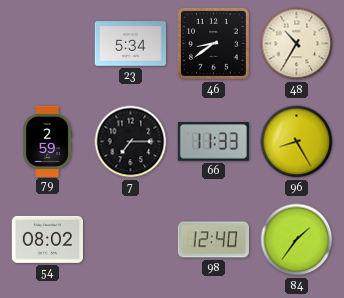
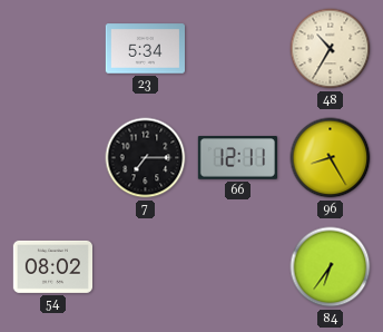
46: 8:39 -> none
79: 2:59 -> none
66: 11:33 -> 12:11
98: 12:40 -> none
84: 1:36 -> 6:36
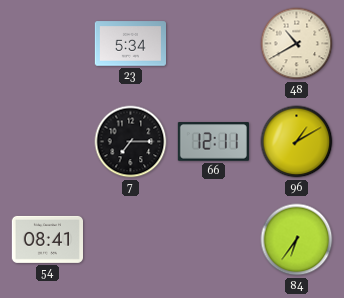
48: 10:35 -> 10:40
96: 8:25 -> 1:10
54: 08:02 -> 08:41
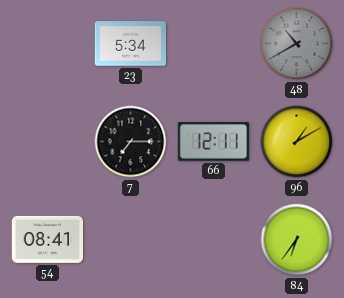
48 dial: cream -> grey
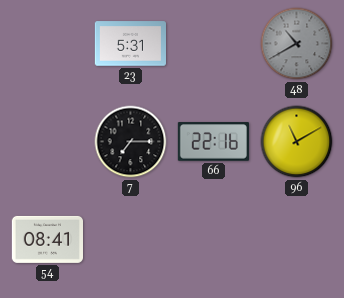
23: 5:34 -> 5:31
66: 12:11 -> 22:16
96: 1:10 -> 11:10
84: 6:36 -> none
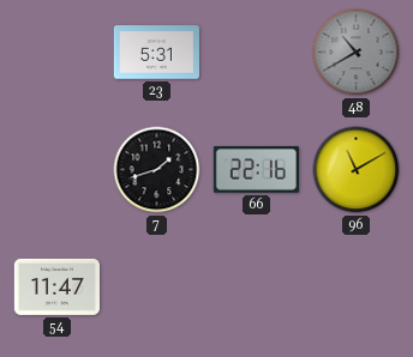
7: 7:15 -> 1:42
54: 08:41 -> 11:47
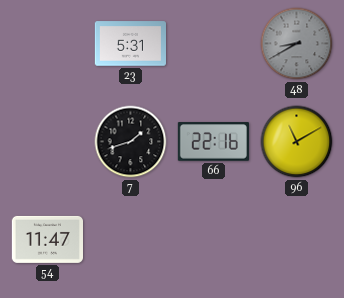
48: 10:40 -> 8:40
